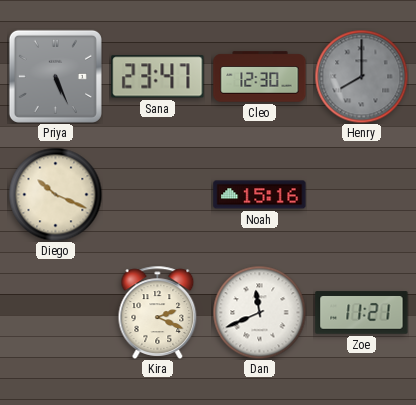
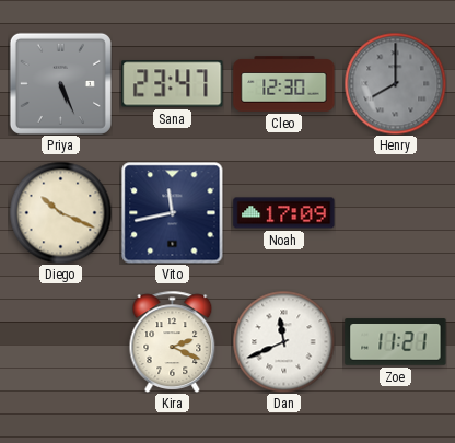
Vito: none -> 11:43
Noah: 15:16 -> 17:09
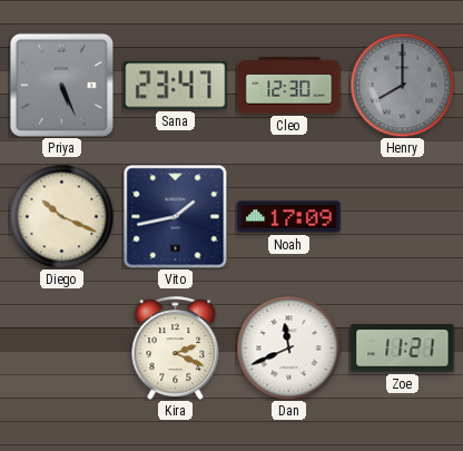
Vito: 11:43 -> 1:43
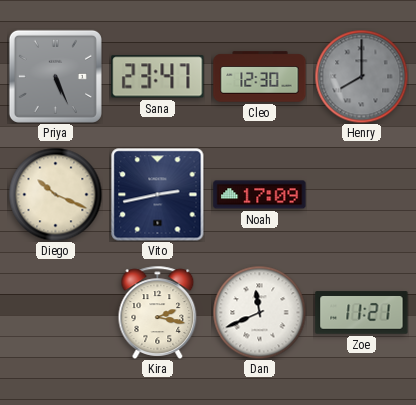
Vito: 1:43 -> 2:43
Kira: 2:19 -> 2:17
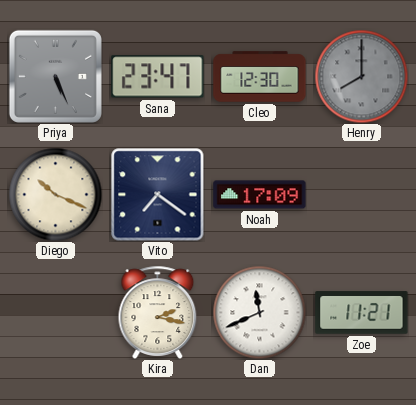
Vito: 2:43 -> 7:21
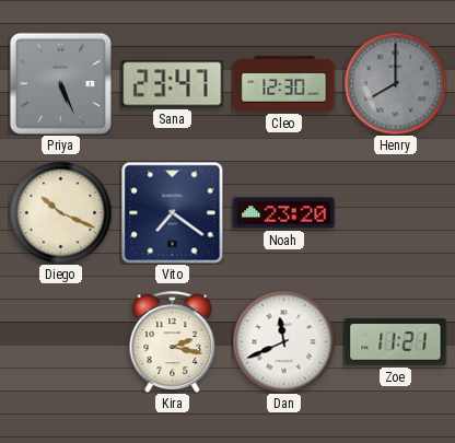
Noah: 17:09 -> 23:20
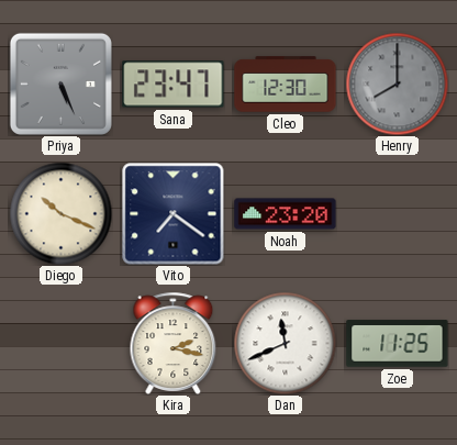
Zoe: 11:21 -> 11:25
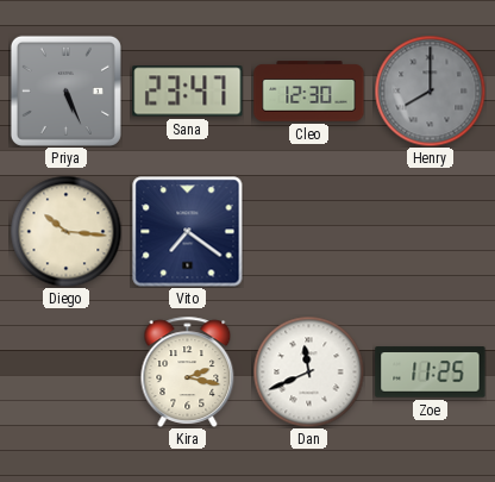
Diego: 10:19 -> 10:16
Noah: 23:20 -> none
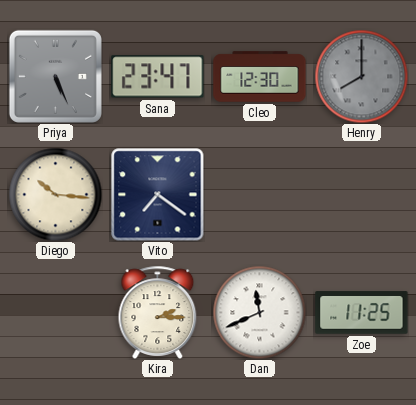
Kira: 2:17 -> 2:15
